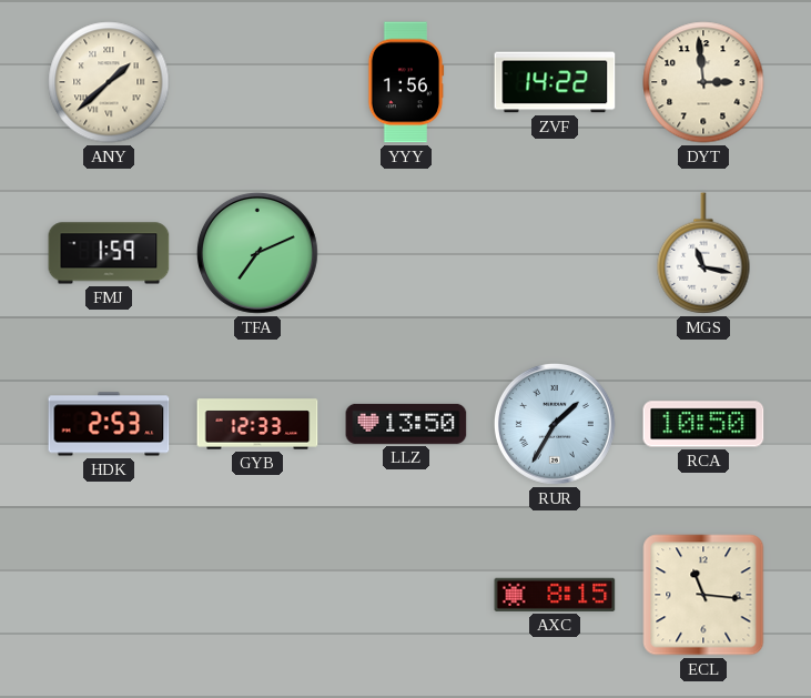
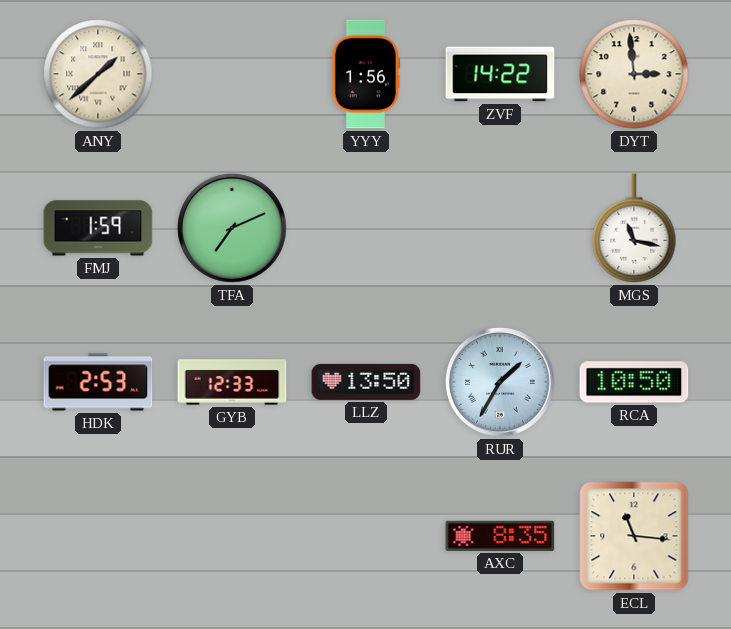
AXC: 8:15 -> 8:35
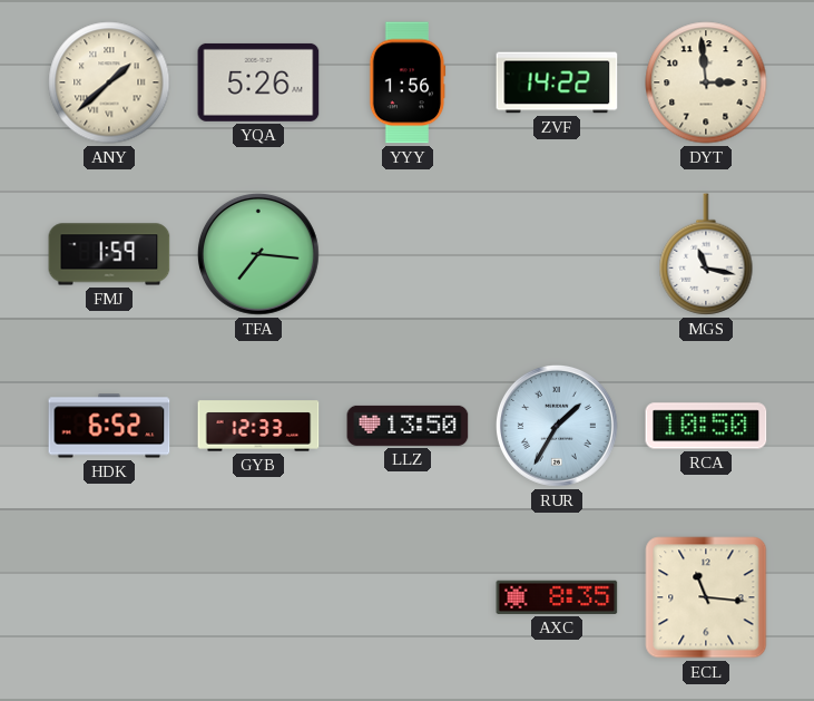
YQA: none -> 5:26
TFA: 7:11 -> 7:16
HDK: 2:53 -> 6:52
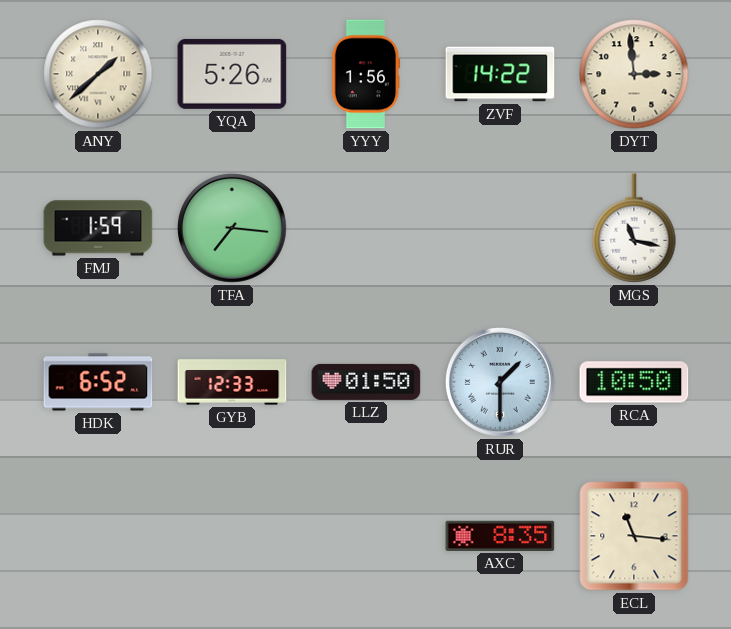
LLZ: 13:50 -> 01:50
RUR: 1:35 -> 1:30
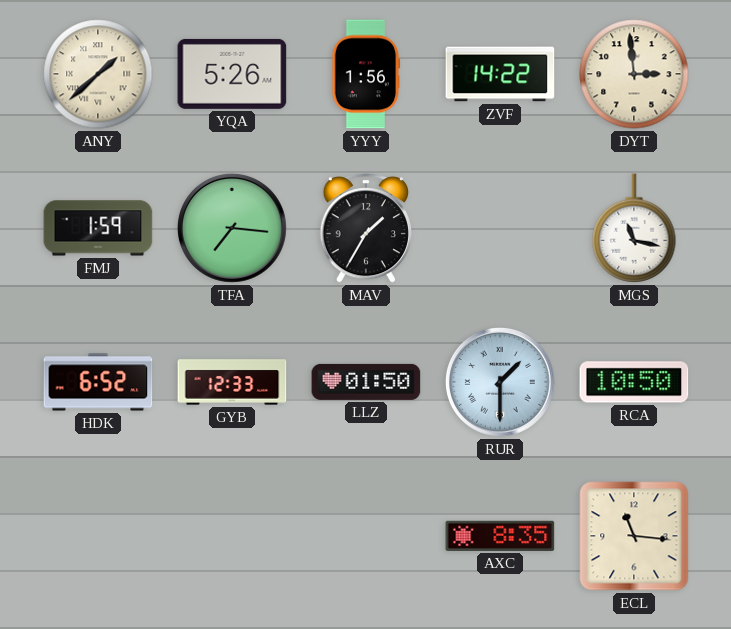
MAV: none -> 1:35
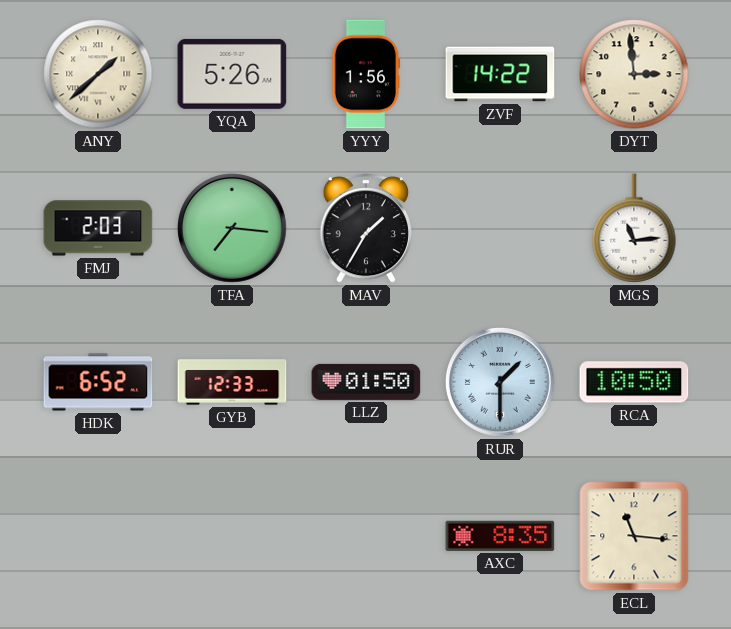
FMJ: 1:59 -> 2:03
MGS: 11:17 -> 11:14
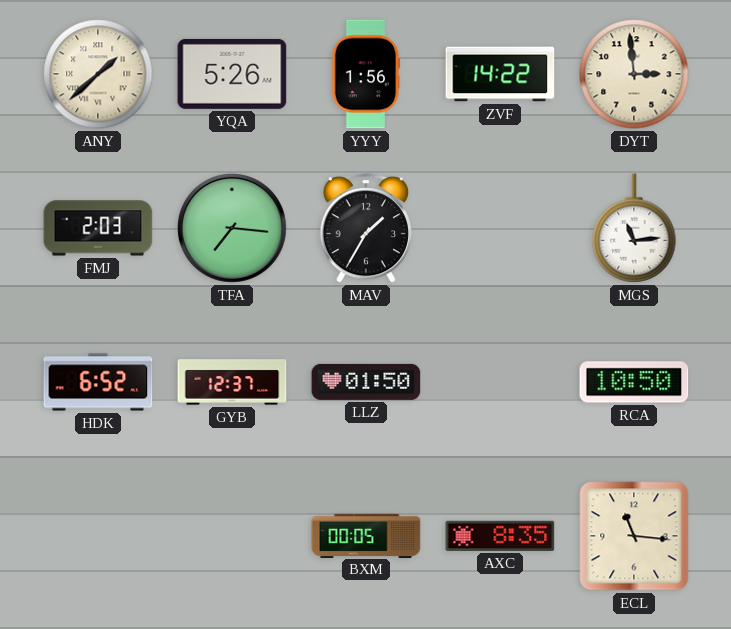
GYB: 12:33 -> 12:37
RUR: 1:30 -> none
BXM: none -> 00:05
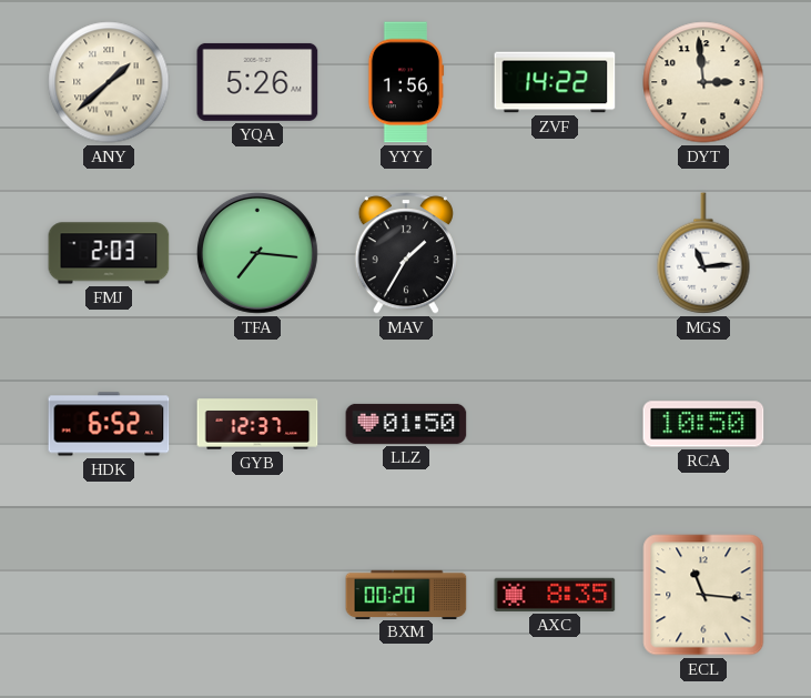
BXM: 00:05 -> 00:20
